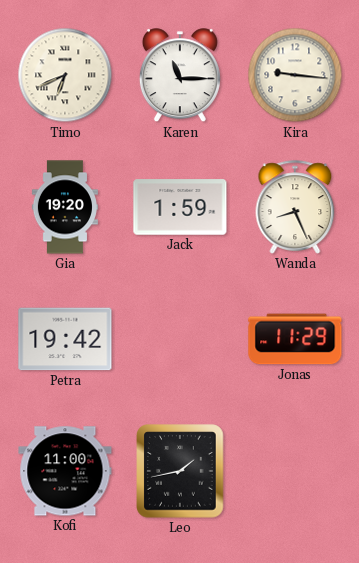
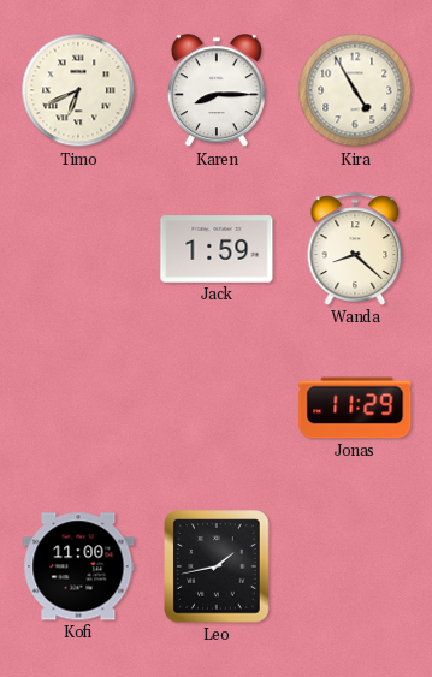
Karen: 11:15 -> 8:15
Kira: 9:16 -> 4:55
Gia: 19:20 -> none
Wanda: 8:26 -> 8:22
Petra: 19:42 -> none
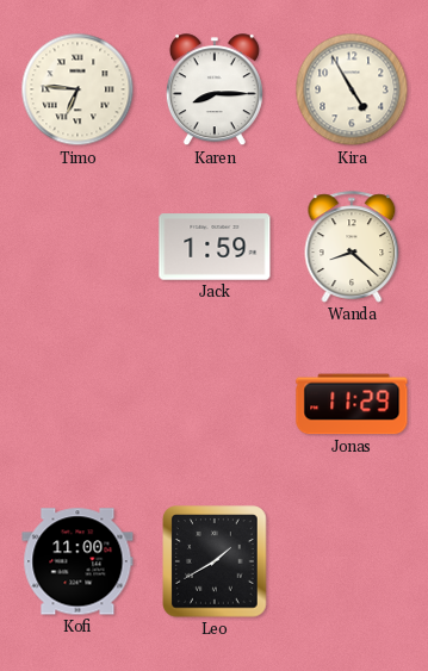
Timo: 6:41 -> 6:46
Leo: 1:43 -> 1:40
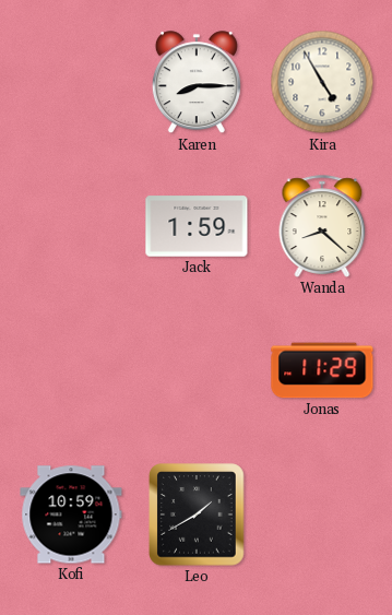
Timo: 6:46 -> none
Kofi: 11:00 -> 10:59
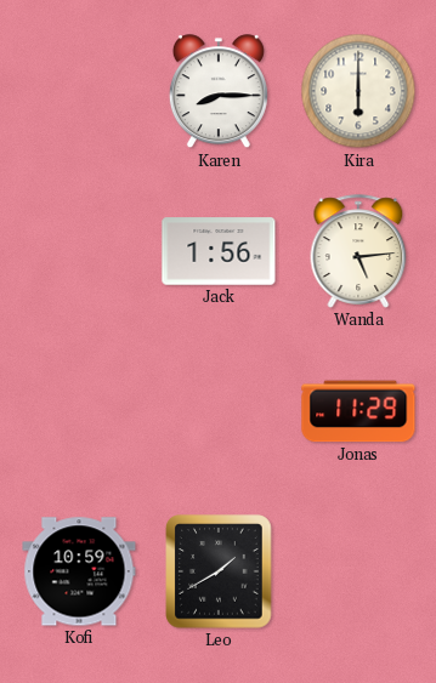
Kira: 4:55 -> 6:00
Jack: 1:59 -> 1:56
Wanda: 8:22 -> 5:14
